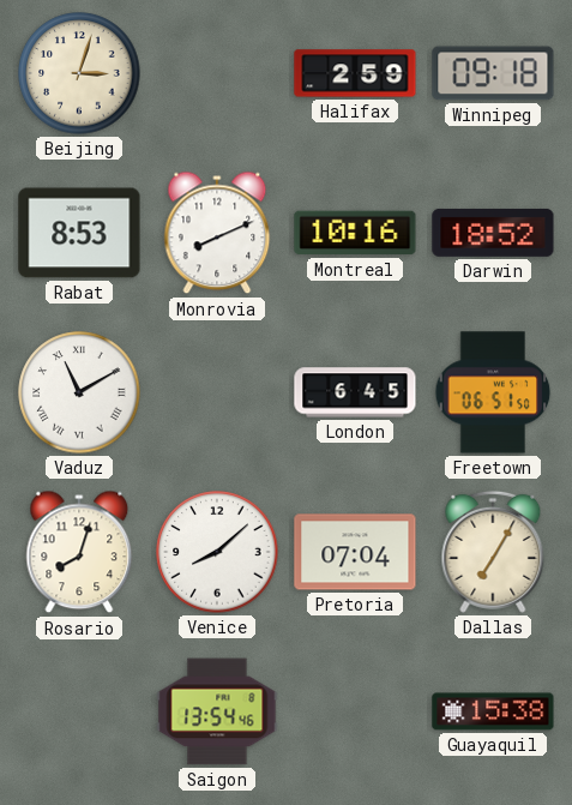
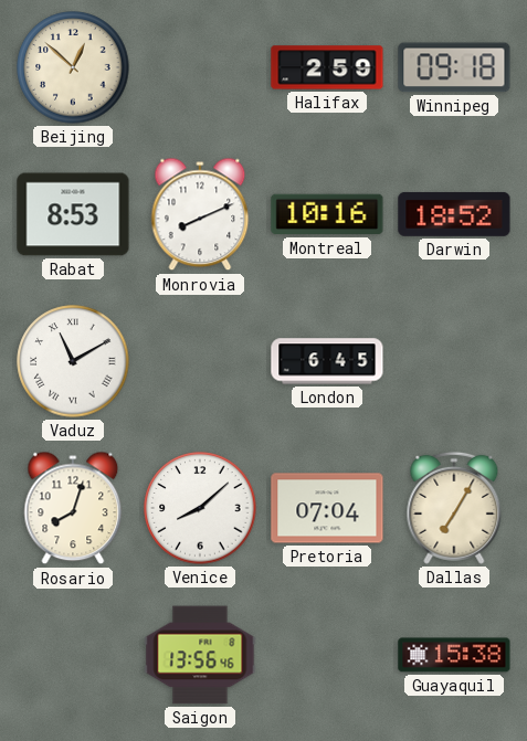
Beijing: 3:03 -> 12:52
Freetown: 06:51 -> none
Saigon: 13:54 -> 13:56
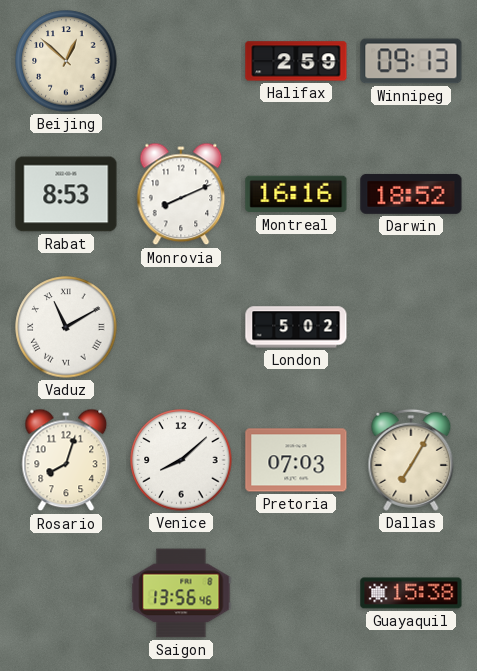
Winnipeg: 09:18 -> 09:13
Montreal: 10:16 -> 16:16
London: 6:45 -> 5:02
Pretoria: 07:04 -> 07:03
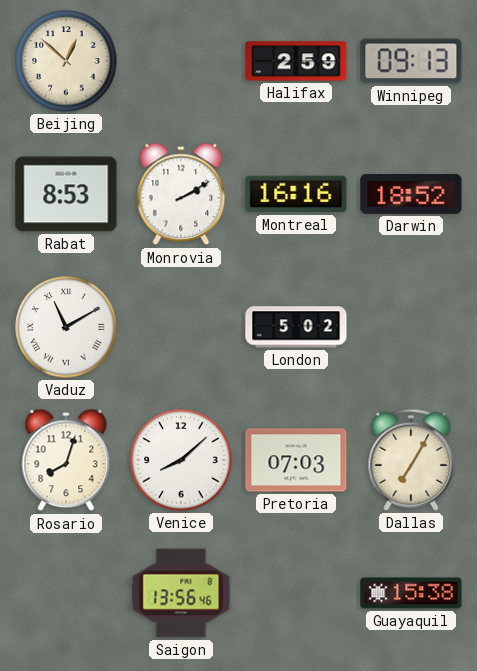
Monrovia: 8:11 -> 2:10
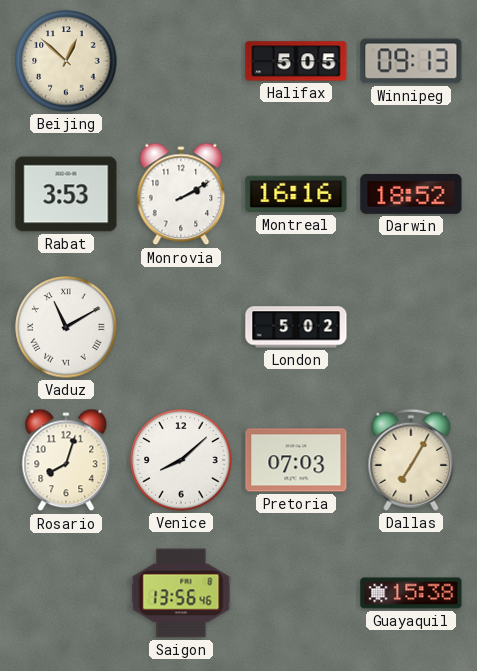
Halifax: 2:59 -> 5:05
Rabat: 8:53 -> 3:53
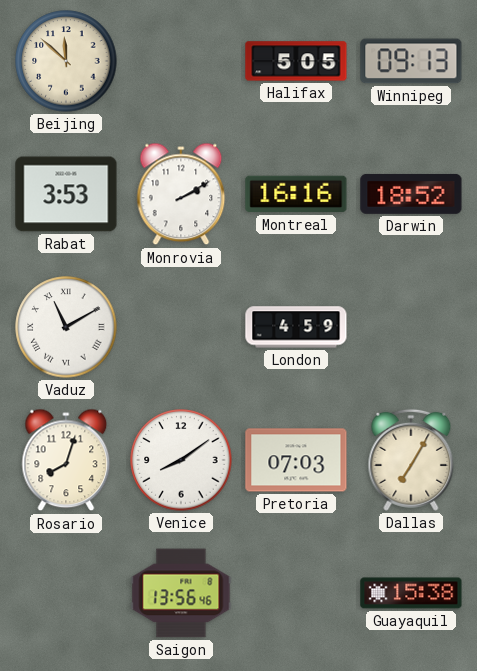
Beijing: 12:52 -> 11:52
London: 5:02 -> 4:59
Venice: 8:08 -> 8:09
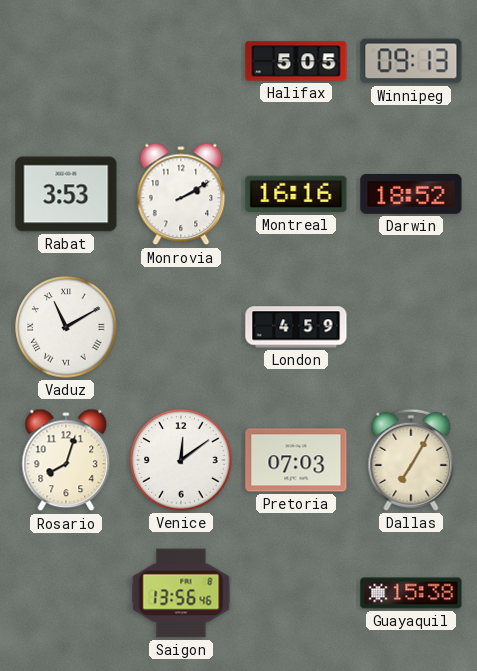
Beijing: 11:52 -> none
Venice: 8:09 -> 12:09
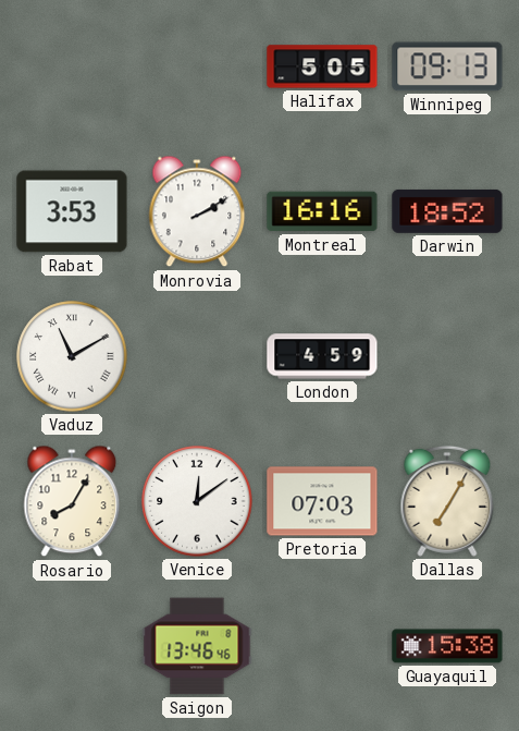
Rosario: 8:03 -> 8:05
Saigon: 13:56 -> 13:46
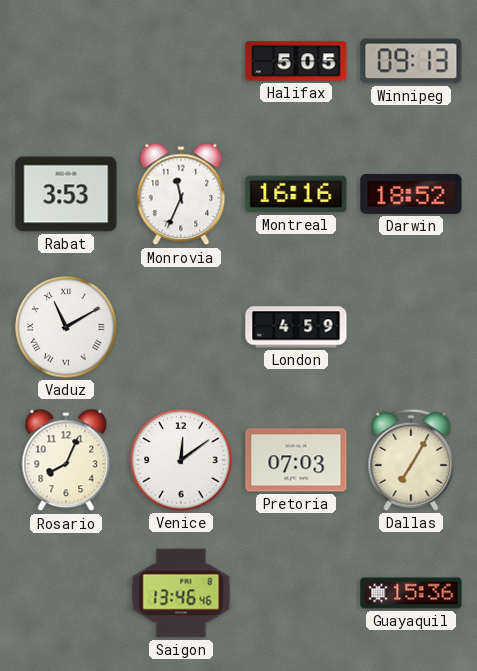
Monrovia: 2:10 -> 11:34
Rosario: 8:05 -> 8:04
Guayaquil: 15:38 -> 15:36
